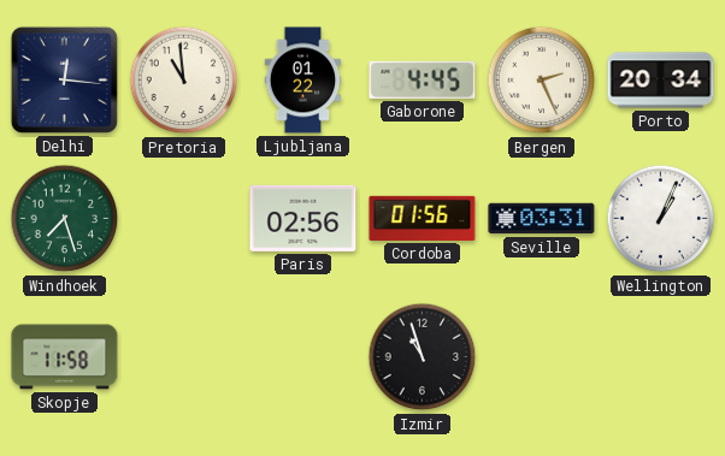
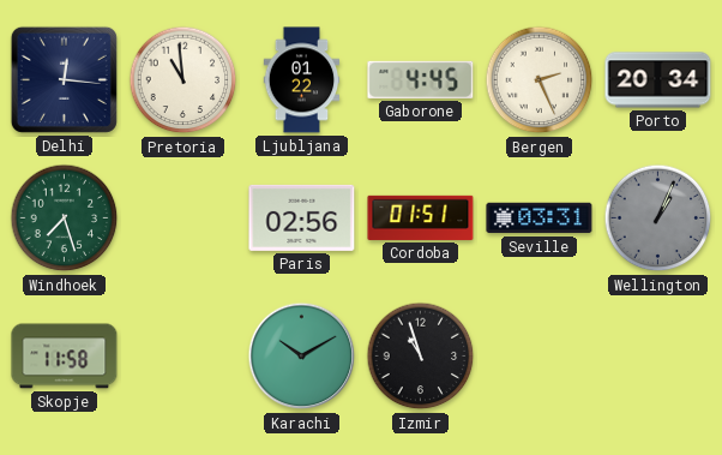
Cordoba: 01:56 -> 01:51
Wellington dial: white -> grey
Karachi: none -> 10:10
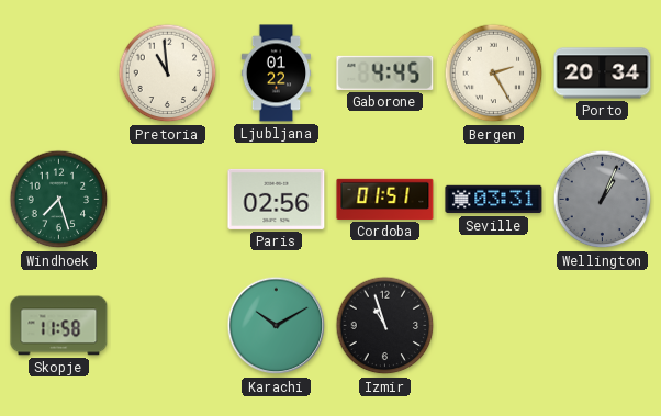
Delhi: 12:16 -> none
Bergen: 2:26 -> 2:25
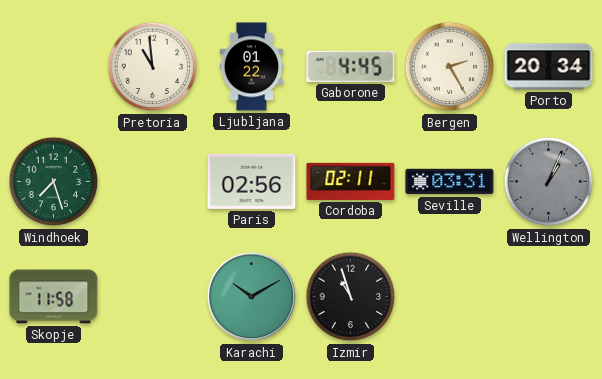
Cordoba: 01:51 -> 02:11
